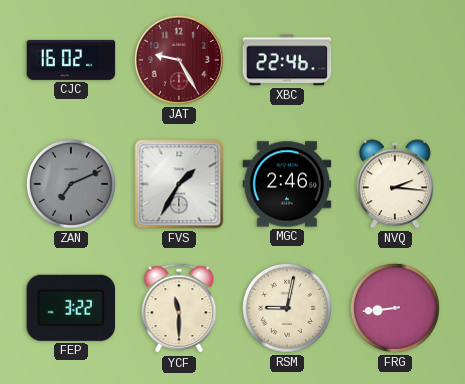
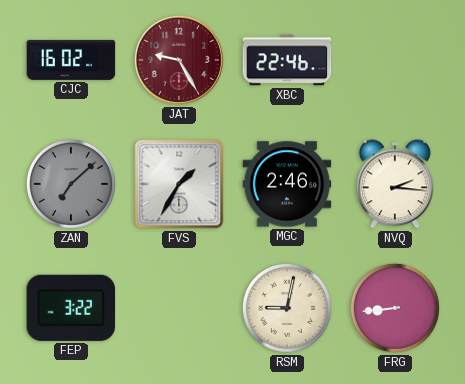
ZAN: 7:11 -> 7:08
YCF: 11:30 -> none
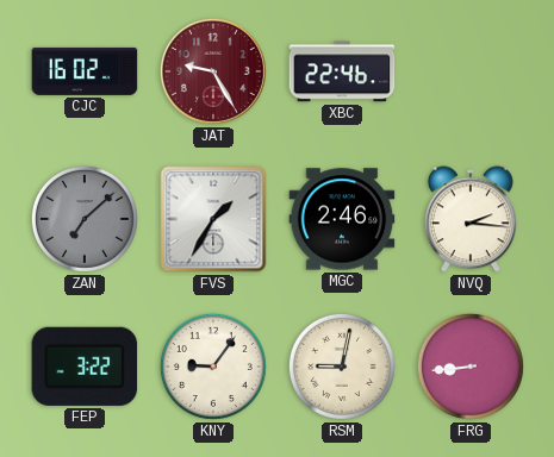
KNY: none -> 9:06
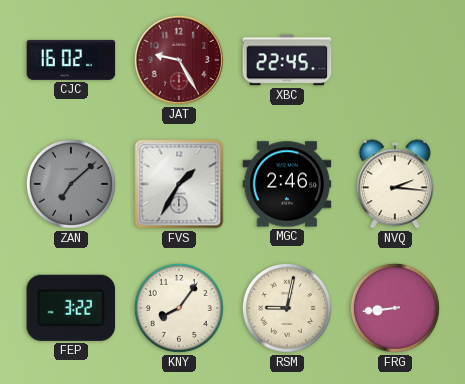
XBC: 22:46 -> 22:45
KNY: 9:06 -> 8:06
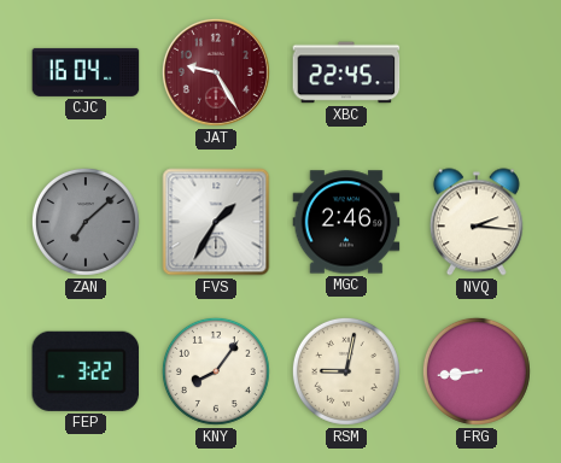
CJC: 16:02 -> 16:04
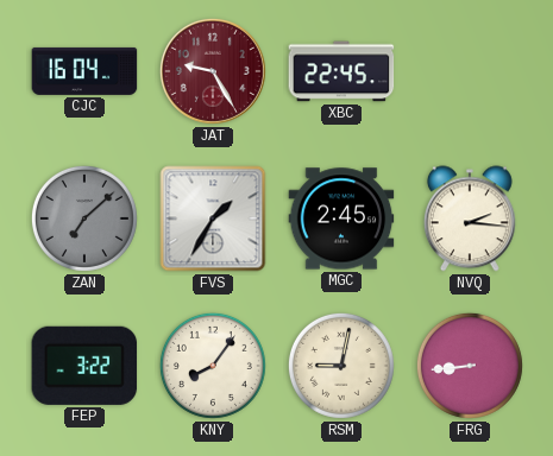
MGC: 2:46 -> 2:45
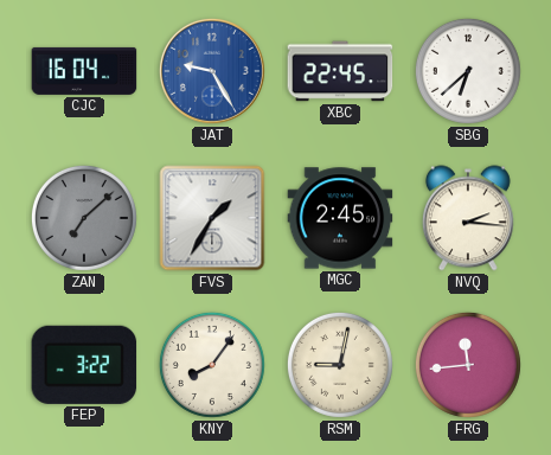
JAT dial: burgundy -> blue
SBG: none -> 6:38
FRG: 8:44 -> 11:44
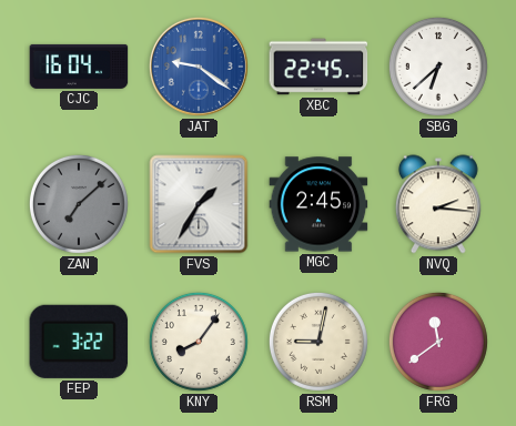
JAT: 9:25 -> 9:21
FRG: 11:44 -> 11:39
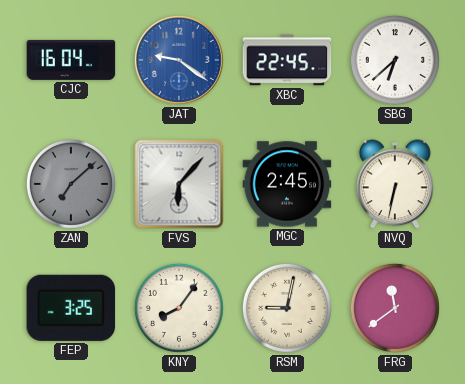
FVS: 1:35 -> 6:07
NVQ: 2:16 -> 6:32
FEP: 3:22 -> 3:25
